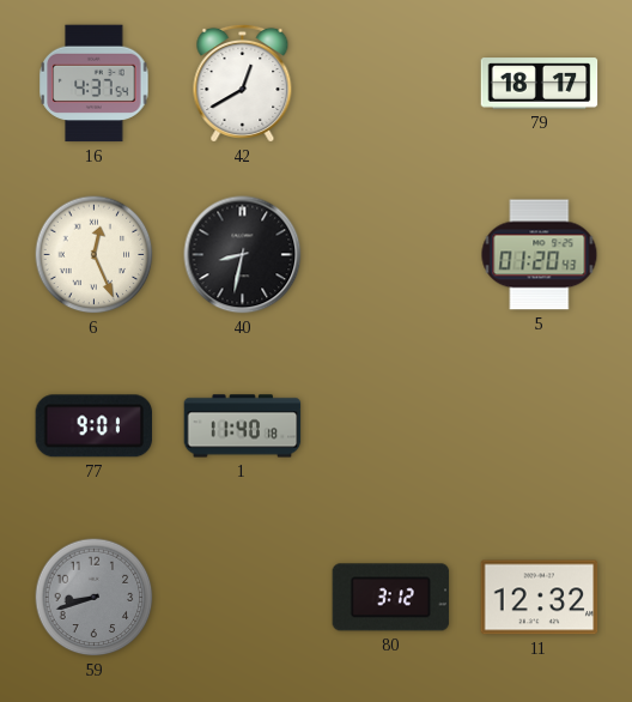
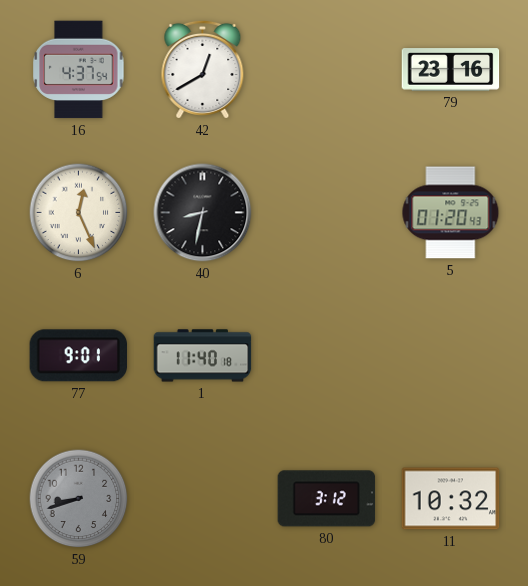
79: 18:17 -> 23:16
11: 12:32 -> 10:32
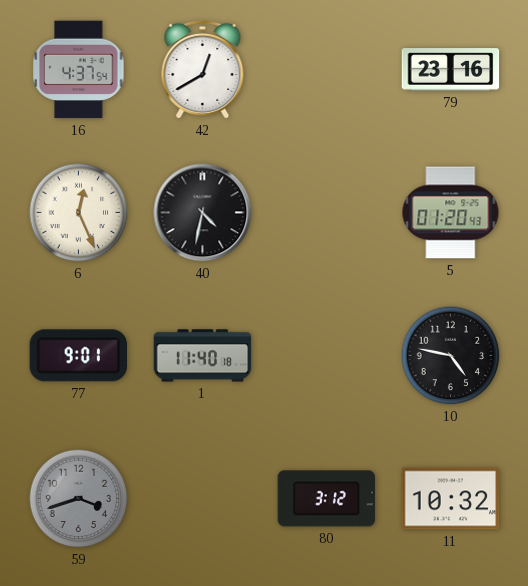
40: 8:32 -> 4:32
10: none -> 4:47
59: 8:42 -> 3:42
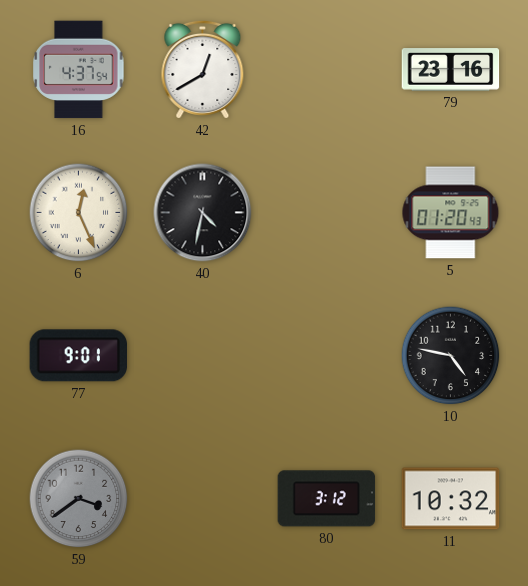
1: 11:40 -> none
59: 3:42 -> 3:39
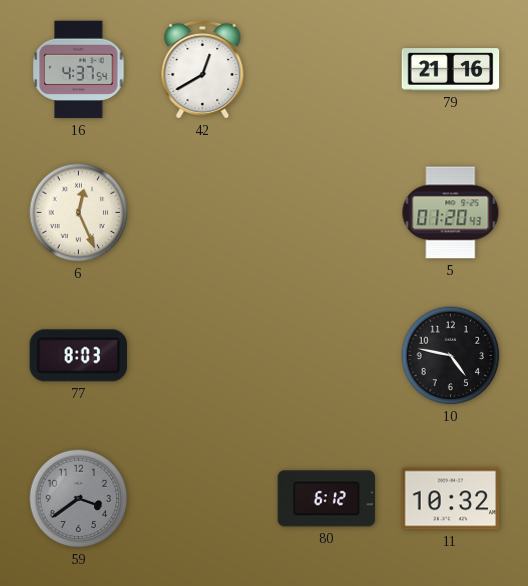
79: 23:16 -> 21:16
40: 4:32 -> none
77: 9:01 -> 8:03
80: 3:12 -> 6:12
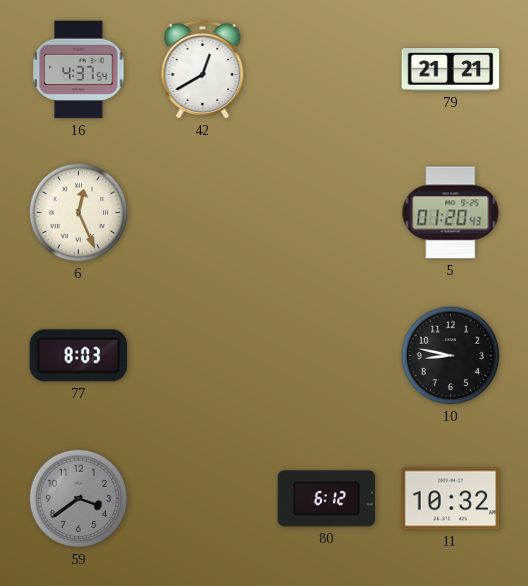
79: 21:16 -> 21:21
10: 4:47 -> 8:47
